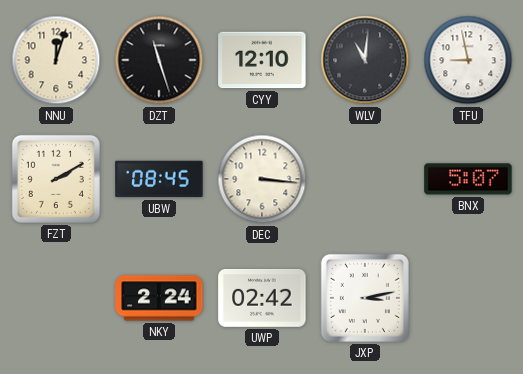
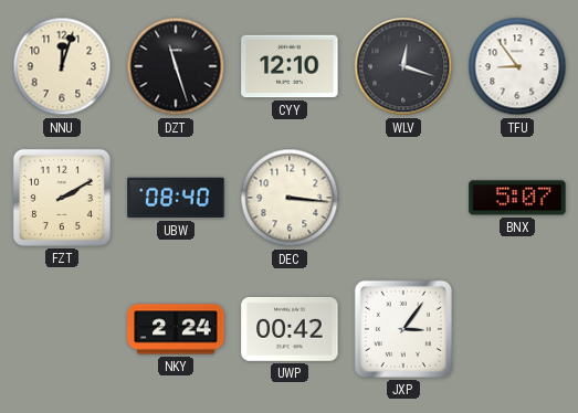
WLV: 11:01 -> 12:18
TFU: 8:58 -> 8:54
UBW: 08:45 -> 08:40
UWP: 02:42 -> 00:42
JXP: 3:13 -> 3:06
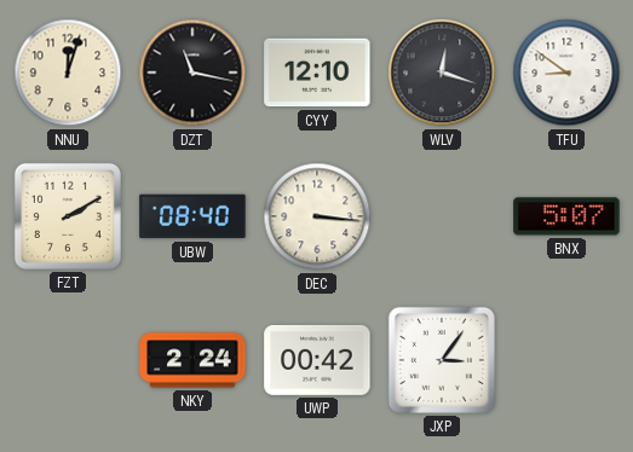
DZT: 11:27 -> 11:17
TFU: 8:54 -> 8:51
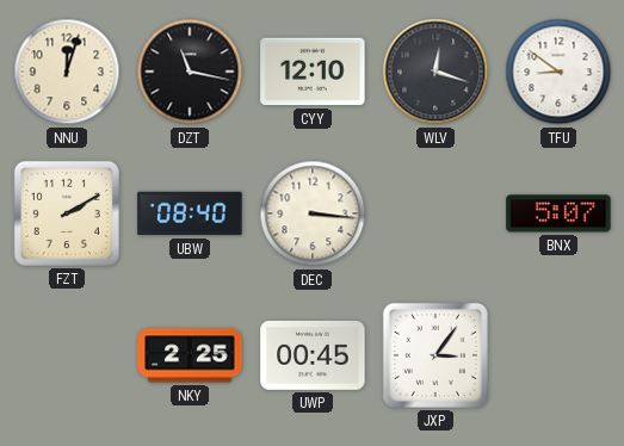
NKY: 2:24 -> 2:25
UWP: 00:42 -> 00:45
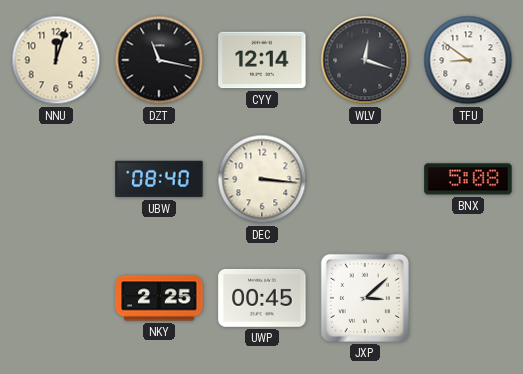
CYY: 12:10 -> 12:14
FZT: 2:10 -> none
BNX: 5:07 -> 5:08
JXP: 3:06 -> 3:08
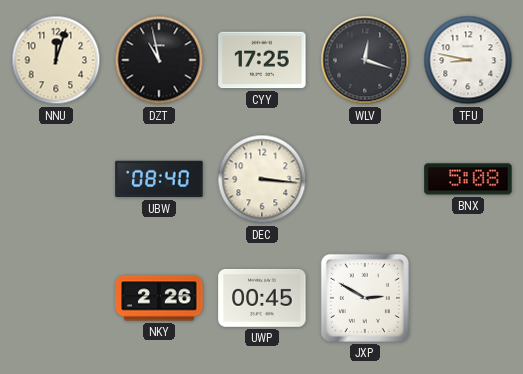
DZT: 11:17 -> 10:58
CYY: 12:14 -> 17:25
TFU: 8:51 -> 8:47
NKY: 2:25 -> 2:26
JXP: 3:08 -> 2:50
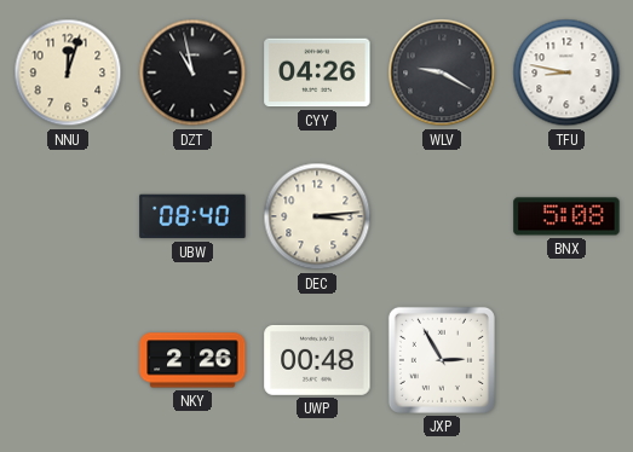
CYY: 17:25 -> 04:26
WLV: 12:18 -> 9:20
DEC: 3:16 -> 3:14
UWP: 00:45 -> 00:48
JXP: 2:50 -> 2:55
